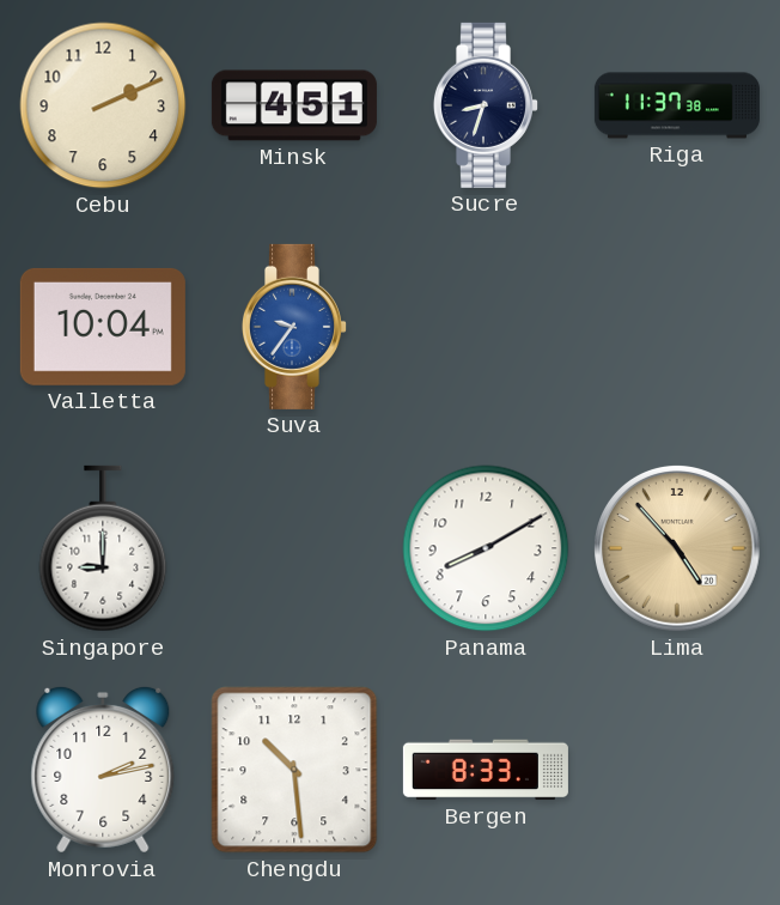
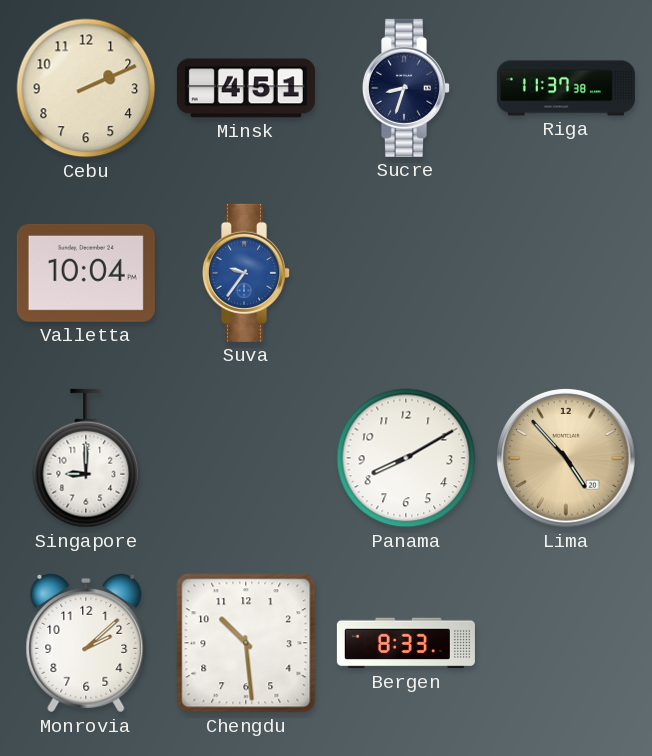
Monrovia: 2:13 -> 2:08
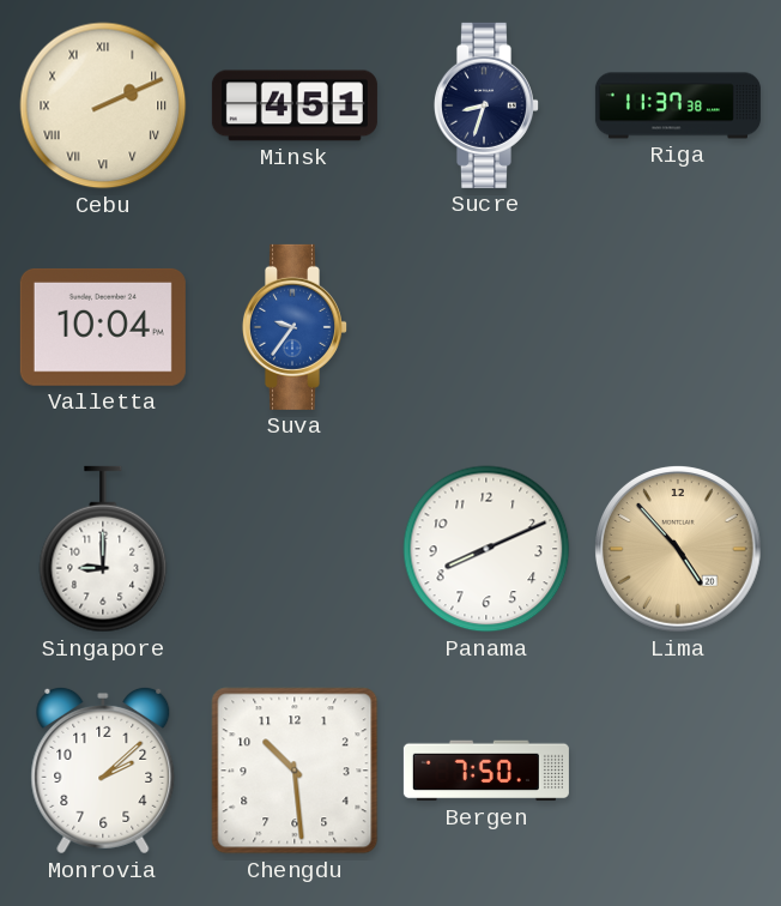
Cebu numerals: Arabic -> Roman
Panama: 8:10 -> 8:11
Bergen: 8:33 -> 7:50
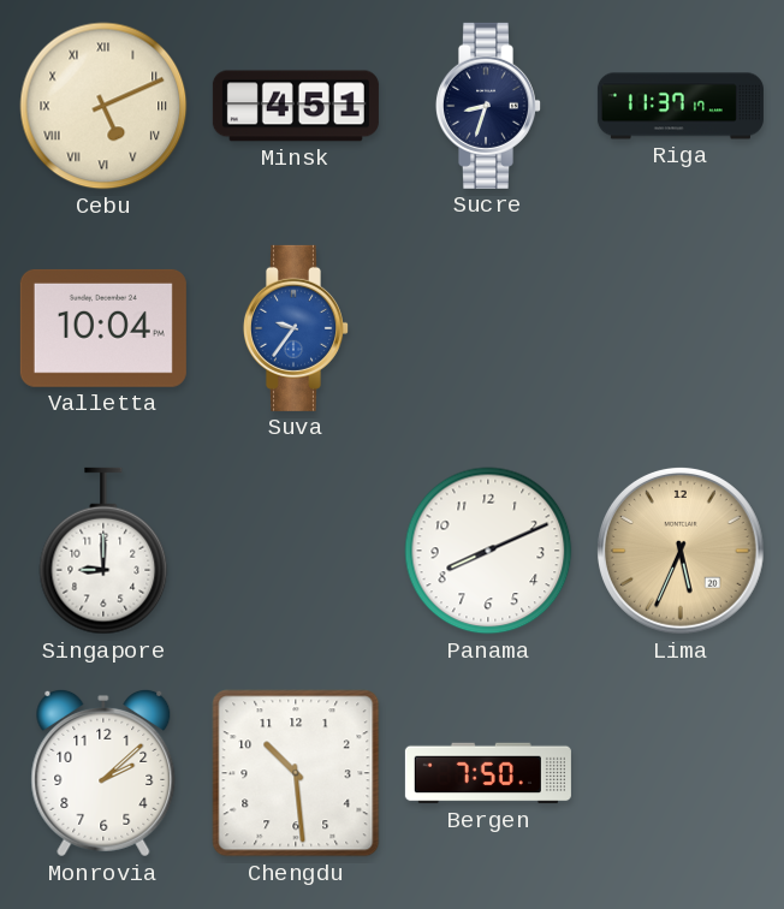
Cebu: 2:11 -> 5:11
Riga: 11:37:38 -> 11:37:17
Lima: 4:53 -> 5:34
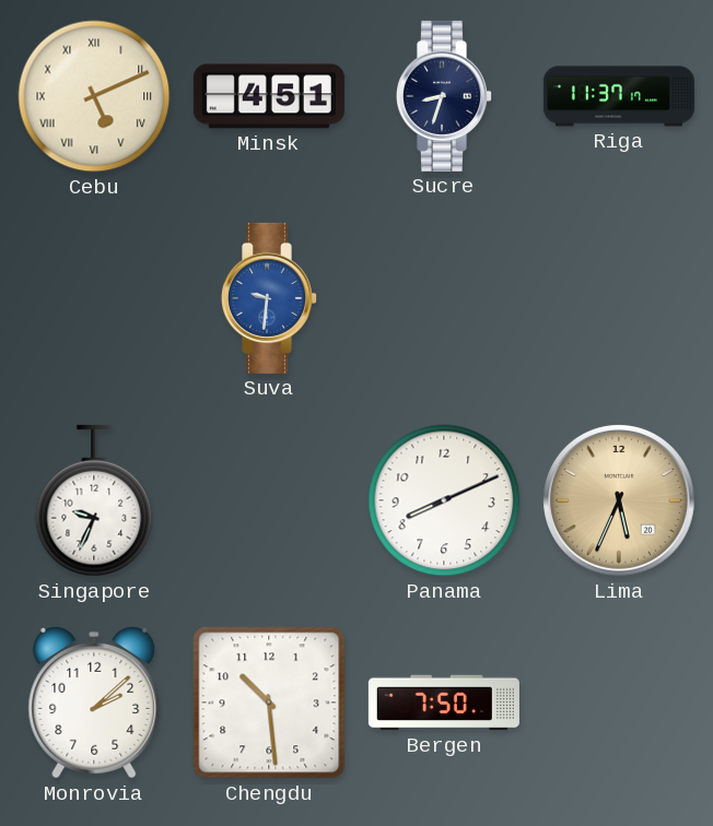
Valletta: 10:04 -> none
Suva: 9:36 -> 9:31
Singapore: 9:00 -> 9:34
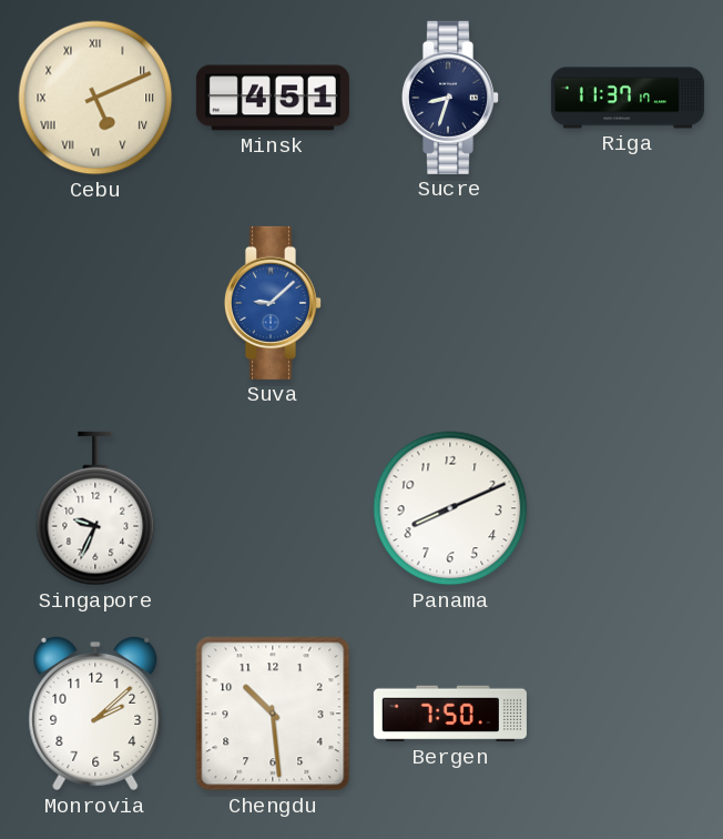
Suva: 9:31 -> 9:08
Lima: 5:34 -> none
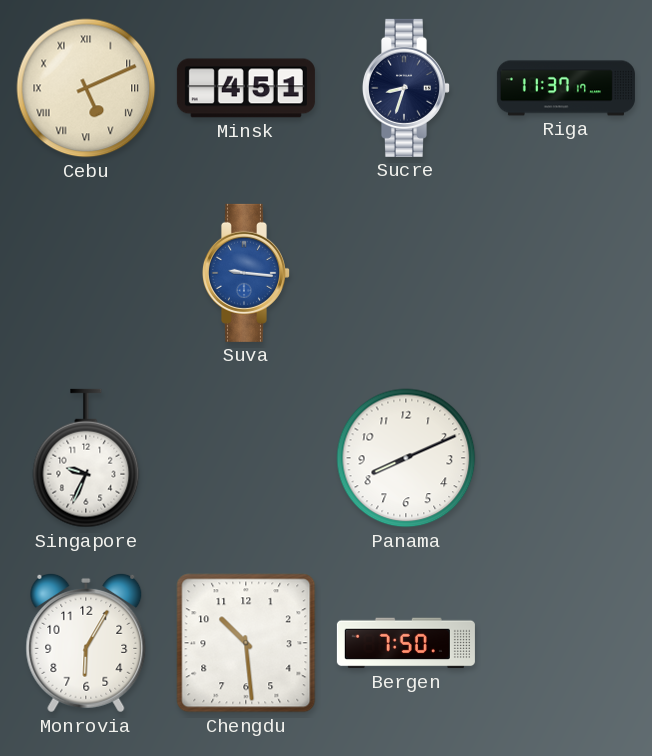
Suva: 9:08 -> 9:16
Monrovia: 2:08 -> 6:05
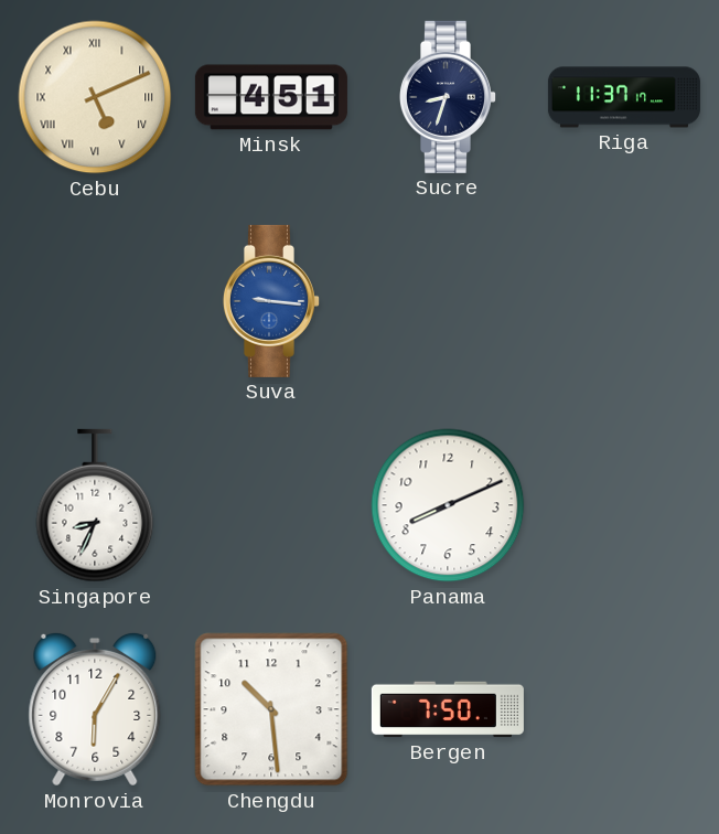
Singapore: 9:34 -> 8:34
